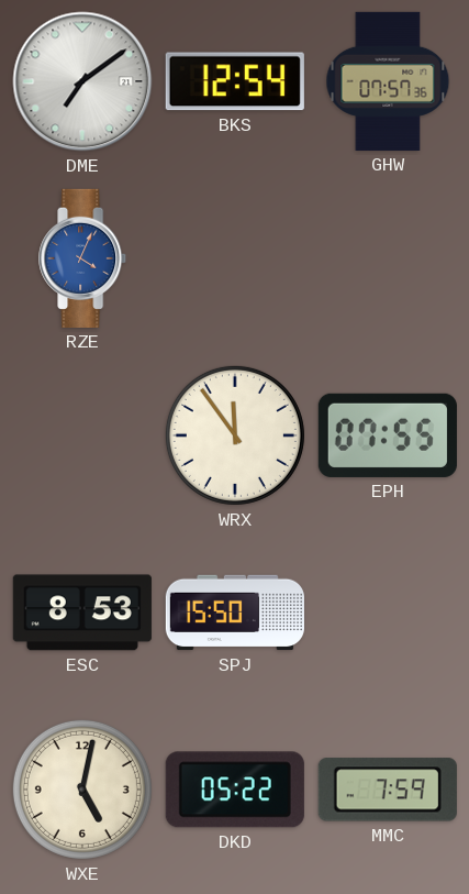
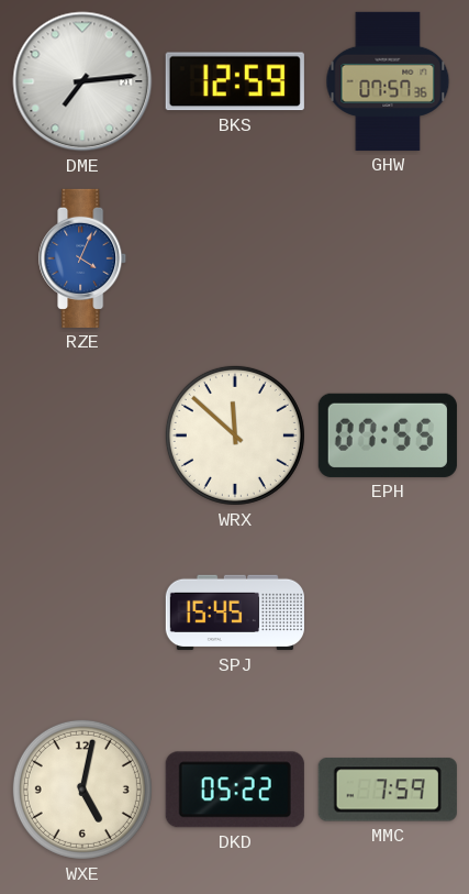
DME: 7:09 -> 7:14
BKS: 12:54 -> 12:59
WRX: 11:54 -> 11:52
ESC: 8:53 -> none
SPJ: 15:50 -> 15:45
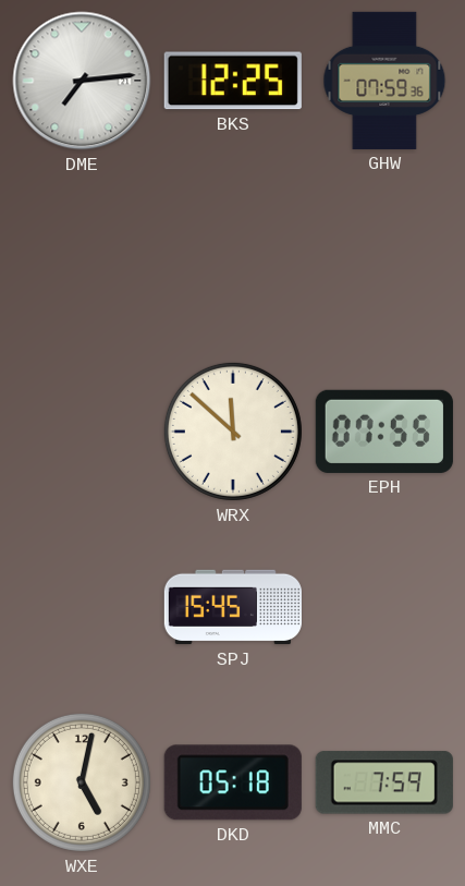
BKS: 12:59 -> 12:25
GHW: 07:57 -> 07:59
RZE: 4:04 -> none
DKD: 05:22 -> 05:18
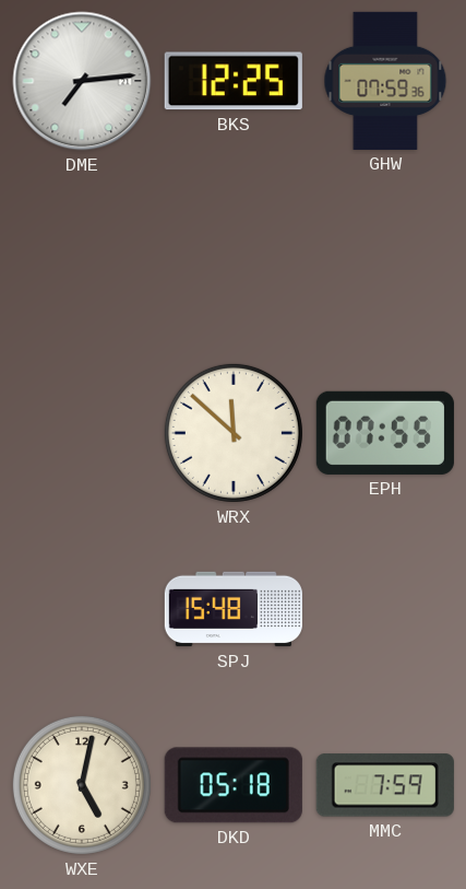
SPJ: 15:45 -> 15:48
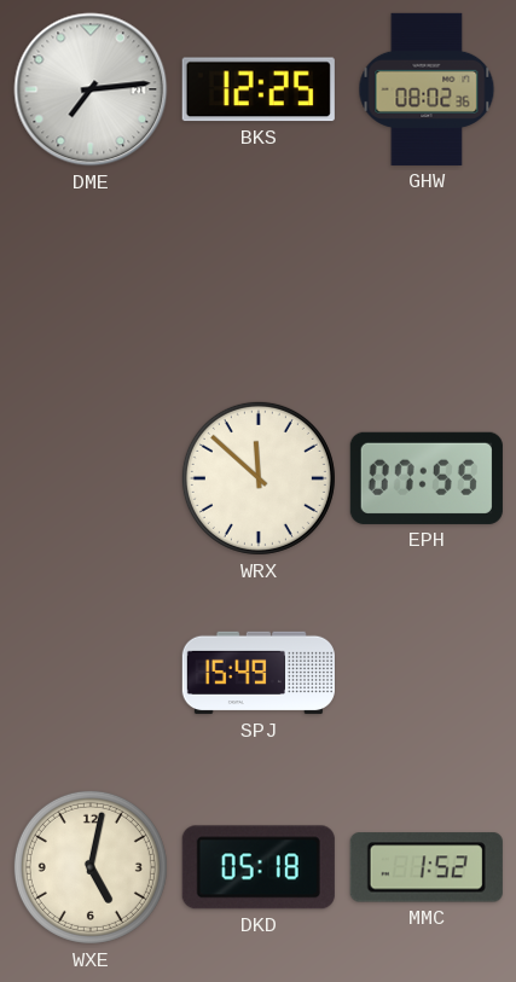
GHW: 07:59 -> 08:02
SPJ: 15:48 -> 15:49
MMC: 7:59 -> 1:52
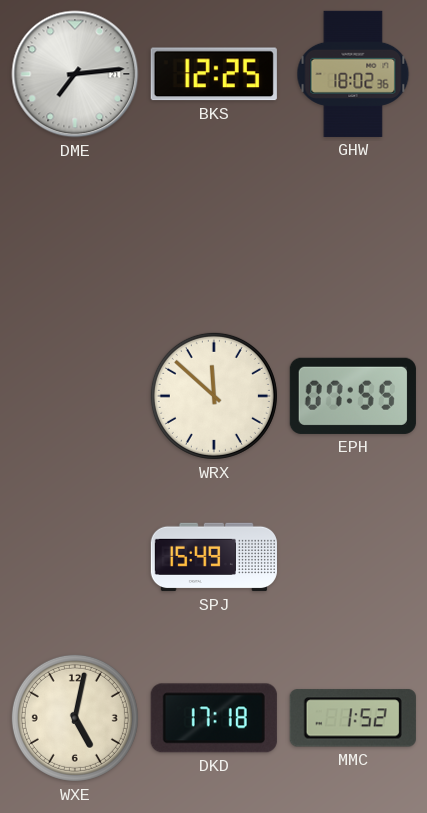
GHW: 08:02 -> 18:02
DKD: 05:18 -> 17:18
